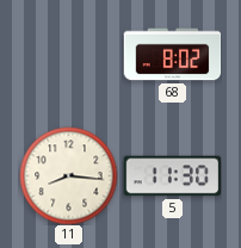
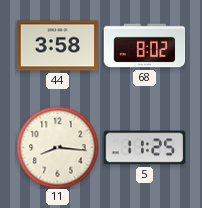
44: none -> 3:58
5: 11:30 -> 11:25
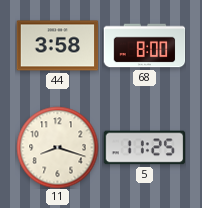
68: 8:02 -> 8:00
11: 8:16 -> 8:18
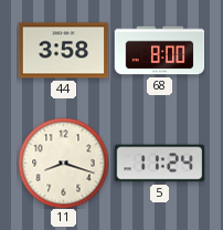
5: 11:25 -> 11:24
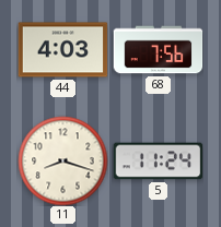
44: 3:58 -> 4:03
68: 8:00 -> 7:56
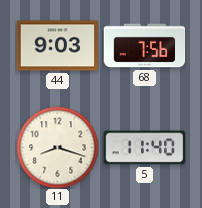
44: 4:03 -> 9:03
5: 11:24 -> 11:40
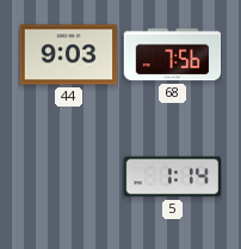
11: 8:18 -> none
5: 11:40 -> 1:14
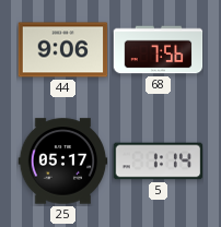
44: 9:03 -> 9:06
25: none -> 05:17
